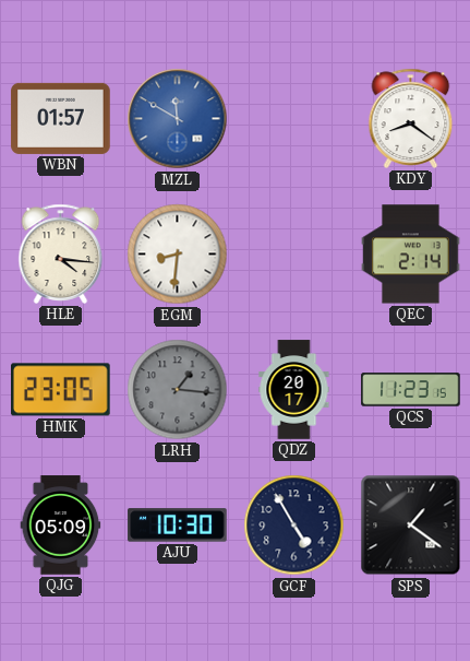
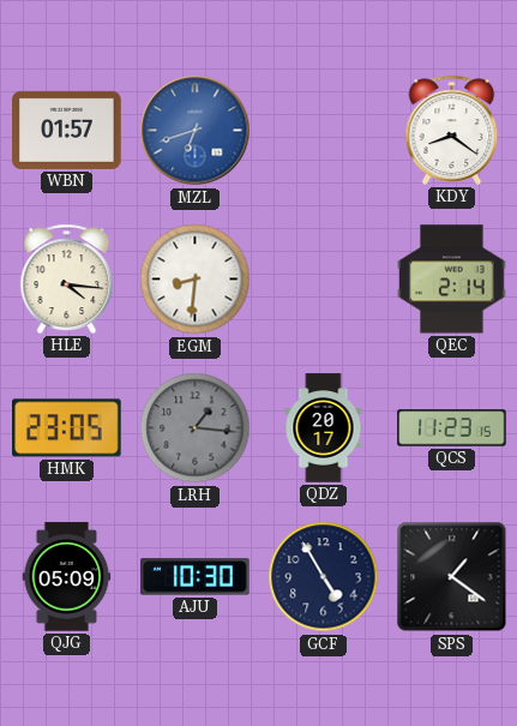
MZL: 11:50 -> 6:42
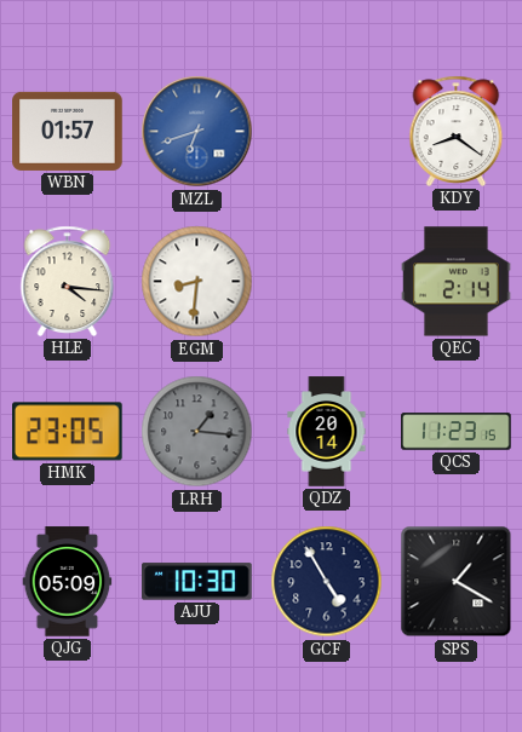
QDZ: 20:17 -> 20:14
SPS: 1:21 -> 1:20
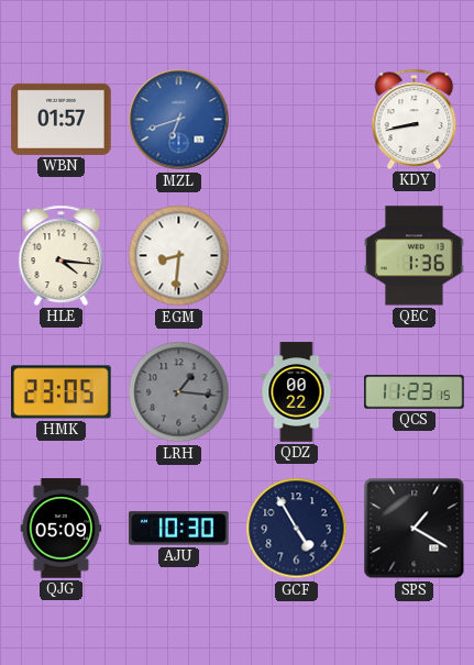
KDY: 8:21 -> 8:43
QEC: 2:14 -> 1:36
QDZ: 20:14 -> 00:22
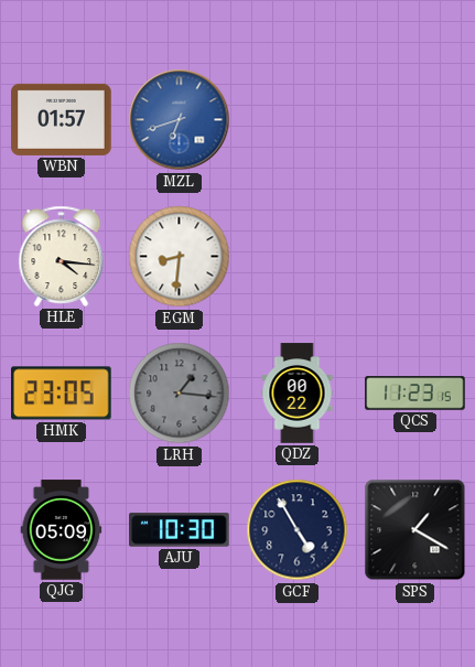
KDY: 8:43 -> none
QEC: 1:36 -> none
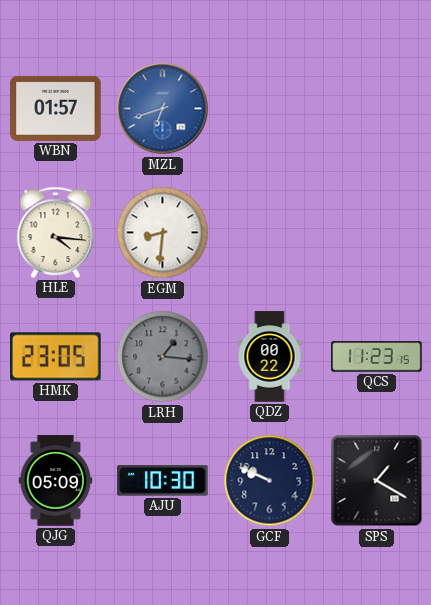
GCF: 4:55 -> 9:49
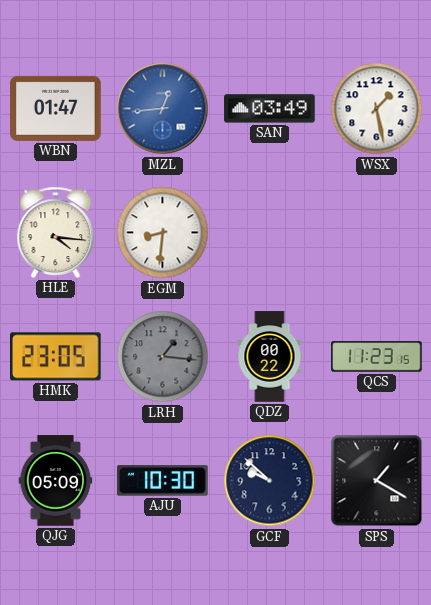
WBN: 01:57 -> 01:47
MZL: 6:42 -> 12:44
SAN: none -> 03:49
WSX: none -> 1:28
GCF: 9:49 -> 9:52
